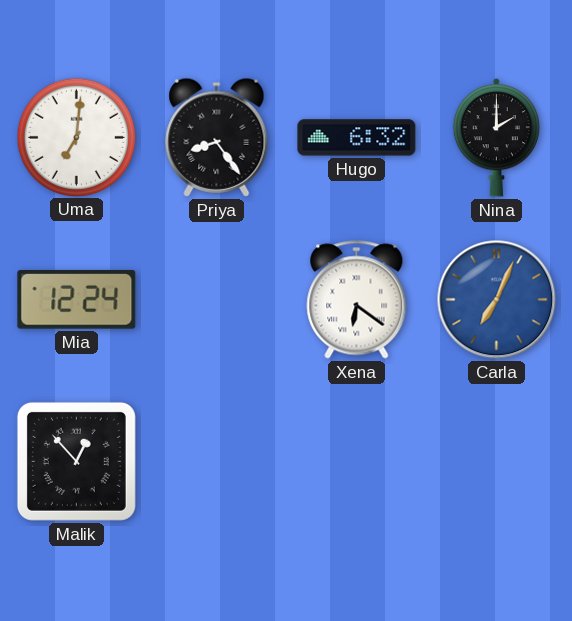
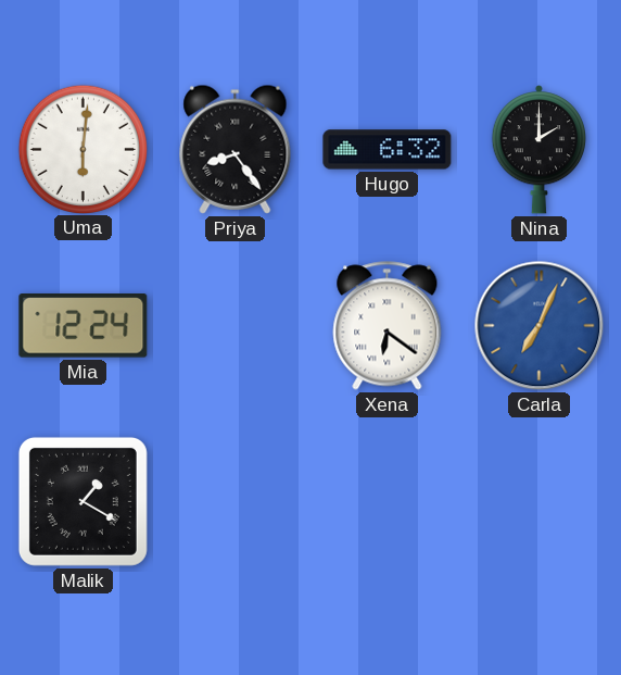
Uma: 7:01 -> 6:01
Malik: 12:53 -> 1:20
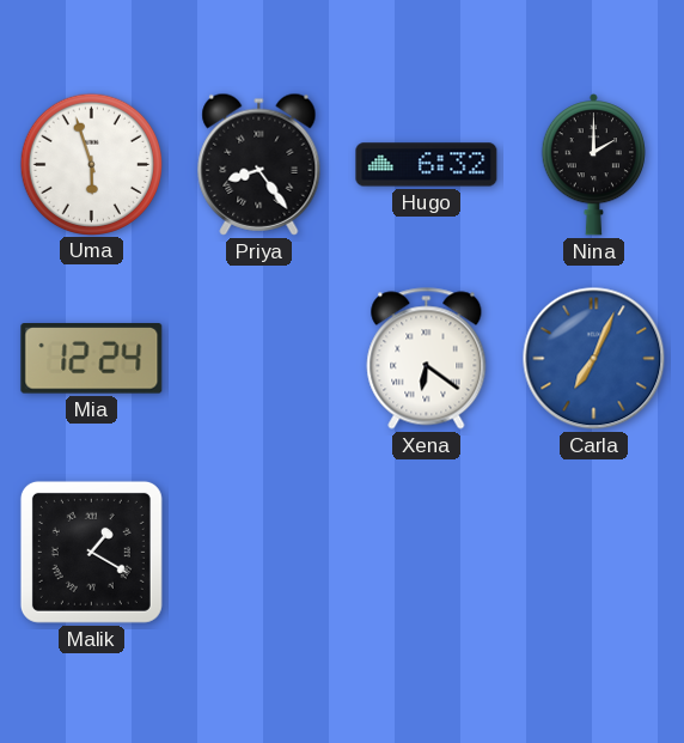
Uma: 6:01 -> 5:57
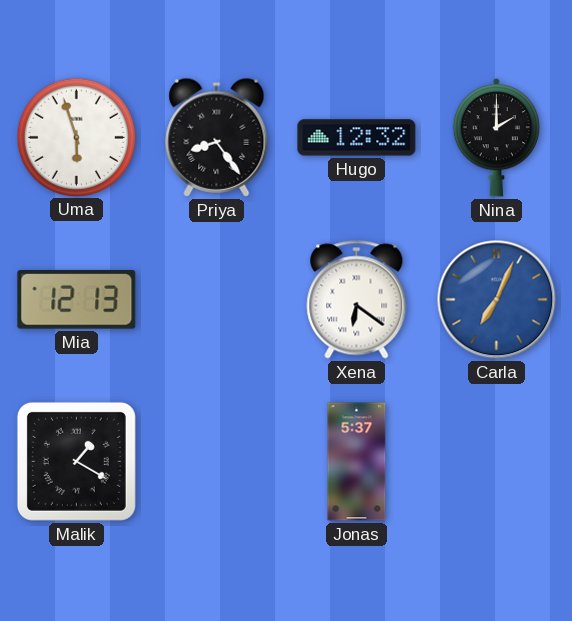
Hugo: 6:32 -> 12:32
Mia: 12:24 -> 12:13
Jonas: none -> 5:37
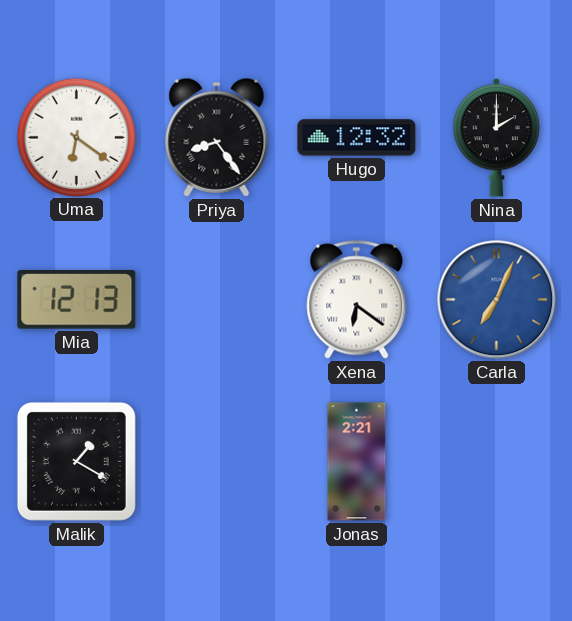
Uma: 5:57 -> 6:21
Jonas: 5:37 -> 2:21
